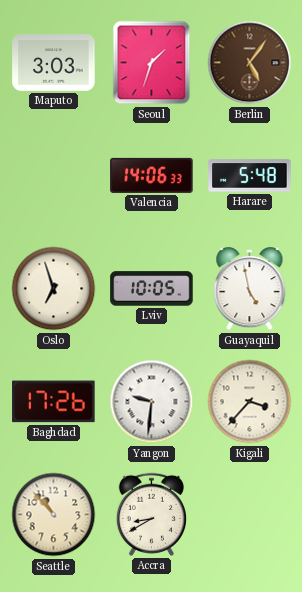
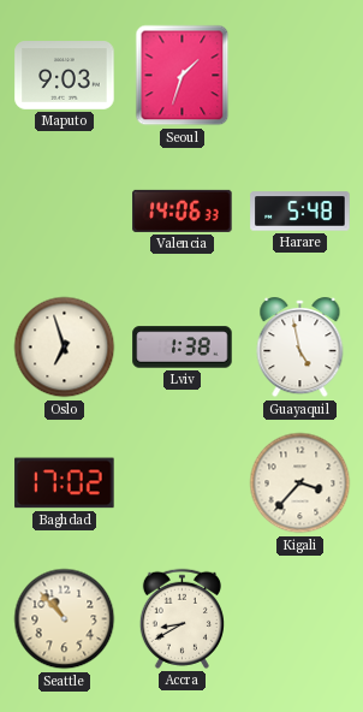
Maputo: 3:03 -> 9:03
Berlin: 5:06 -> none
Lviv: 10:05 -> 1:38
Baghdad: 17:26 -> 17:02
Yangon: 9:31 -> none
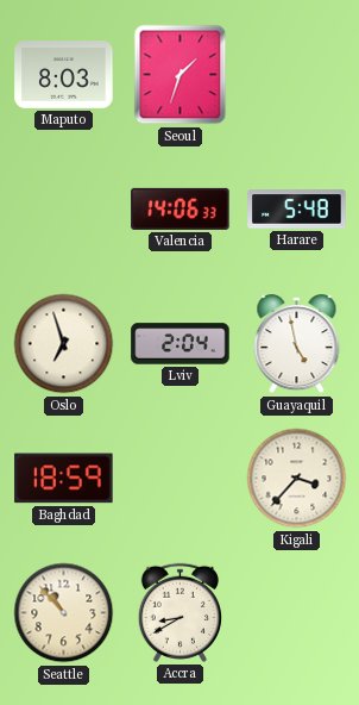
Maputo: 9:03 -> 8:03
Lviv: 1:38 -> 2:04
Baghdad: 17:02 -> 18:59
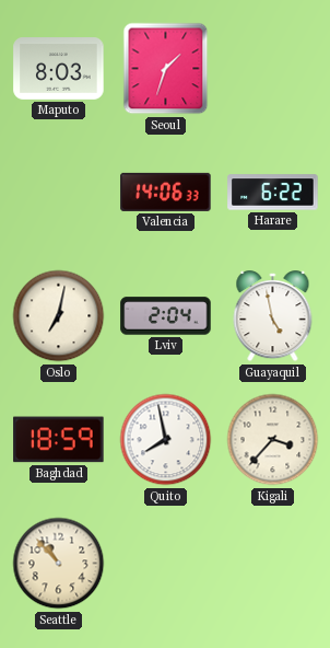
Harare: 5:48 -> 6:22
Oslo: 6:57 -> 7:02
Quito: none -> 7:58
Accra: 8:40 -> none
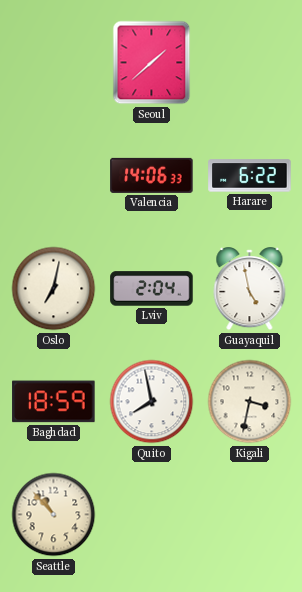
Maputo: 8:03 -> none
Seoul: 1:33 -> 1:38
Kigali: 3:37 -> 3:32
